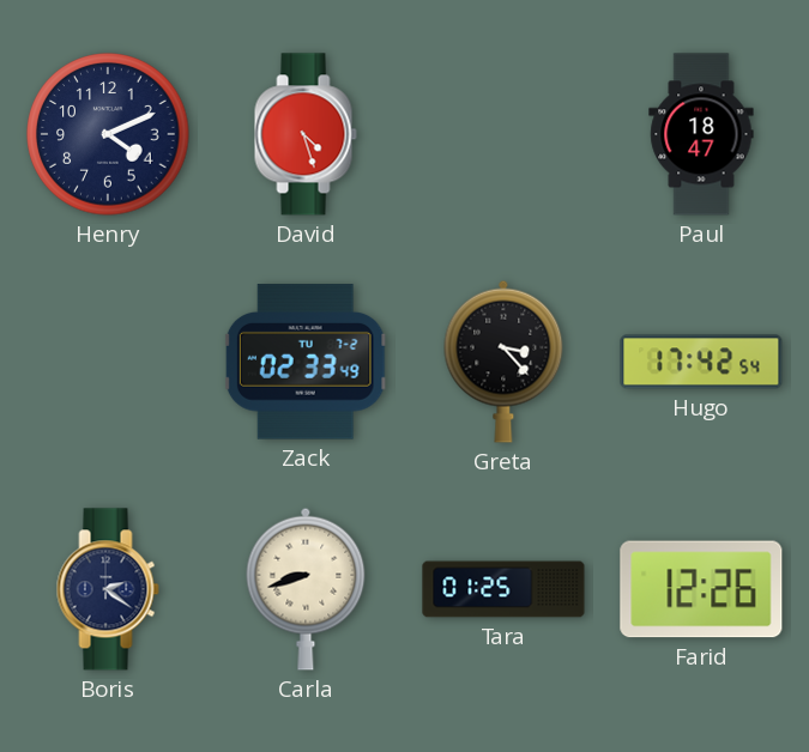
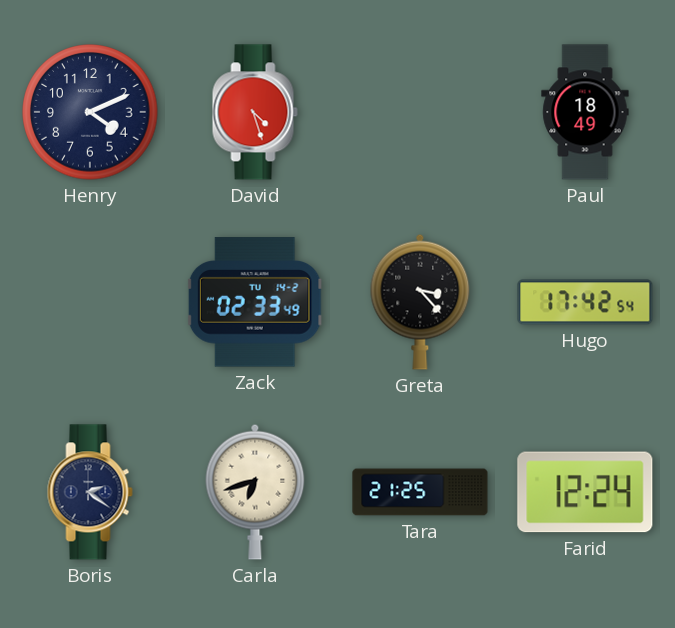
Paul: 18:47 -> 18:49
Zack date: TU 7-2 -> TU 14-2
Carla: 8:42 -> 6:42
Tara: 01:25 -> 21:25
Farid: 12:26 -> 12:24
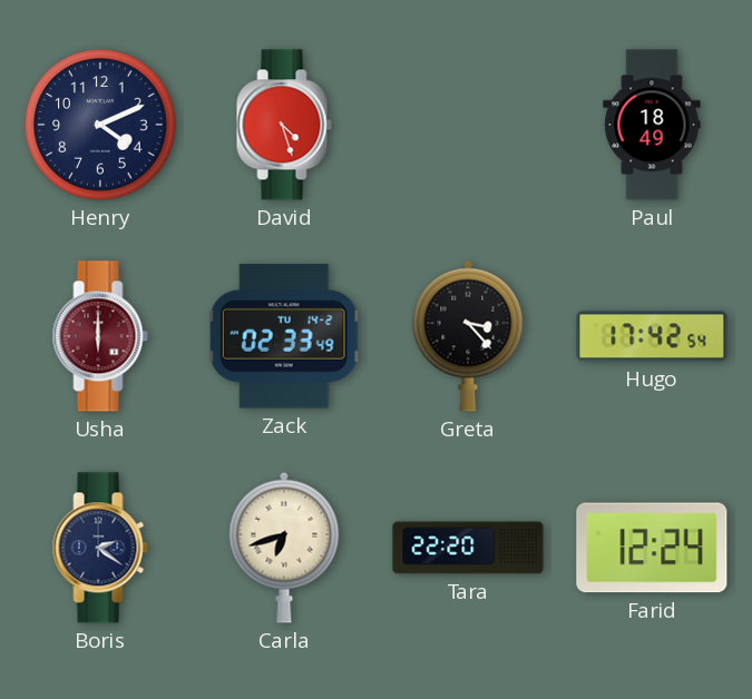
Usha: none -> 6:00
Tara: 21:25 -> 22:20
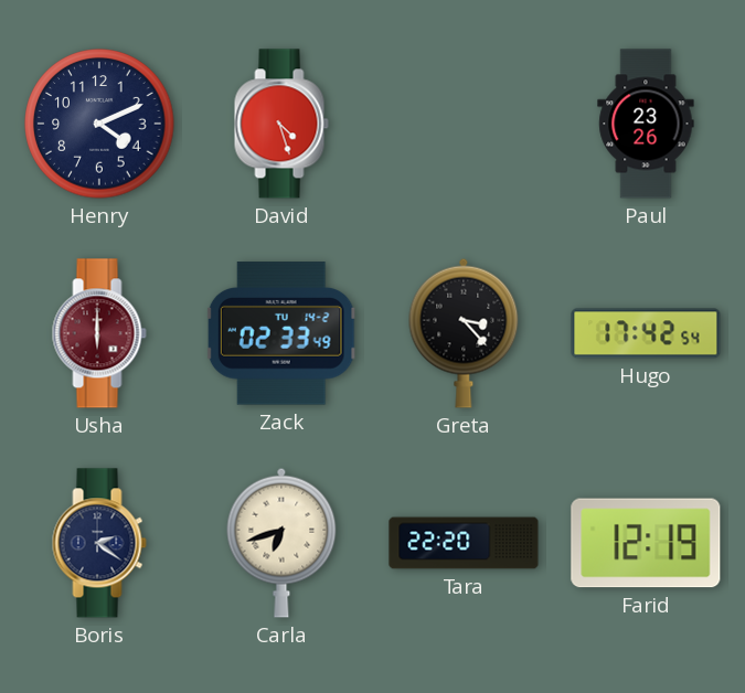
Paul: 18:49 -> 23:26
Farid: 12:24 -> 12:19
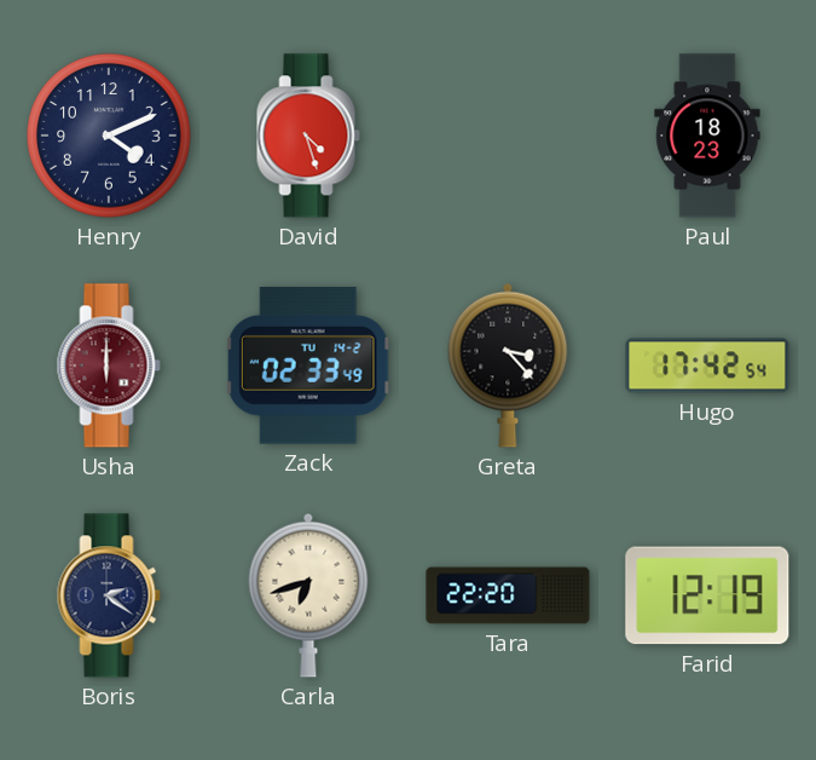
Paul: 23:26 -> 18:23
